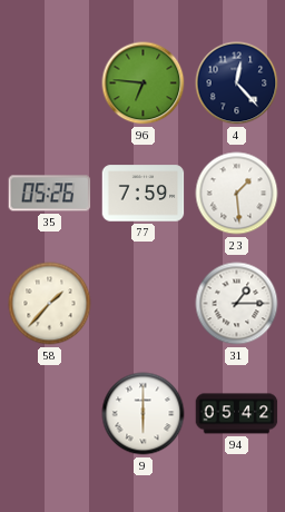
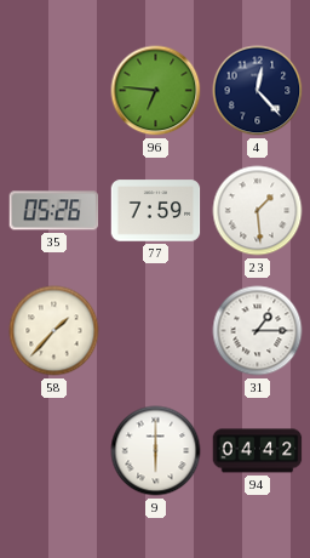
94: 05:42 -> 04:42
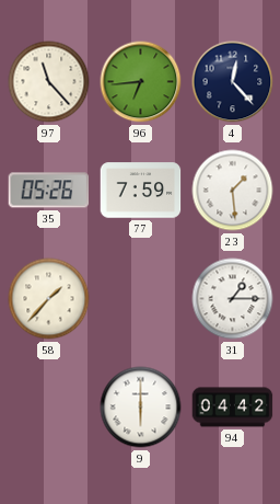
97: none -> 11:23
96: 6:46 -> 6:44
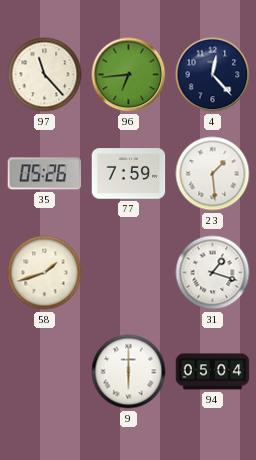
58: 1:37 -> 1:42
31: 1:15 -> 1:18
94: 04:42 -> 05:04
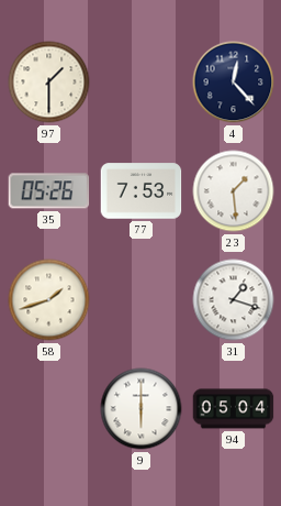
97: 11:23 -> 1:30
96: 6:44 -> none
77: 7:59 -> 7:53
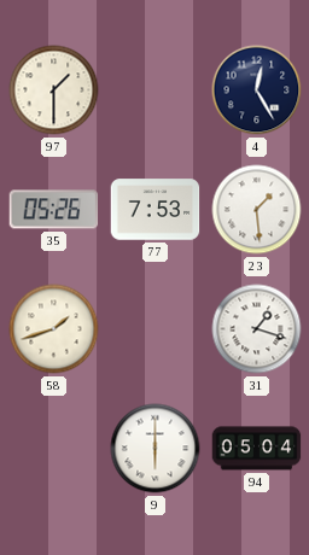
4: 12:23 -> 12:25
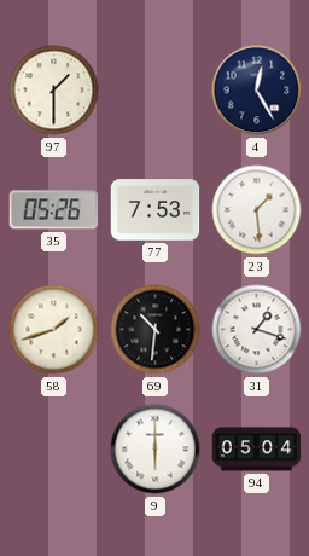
69: none -> 10:31
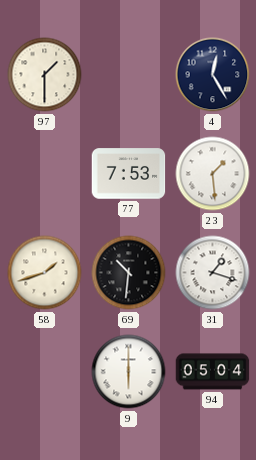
35: 05:26 -> none
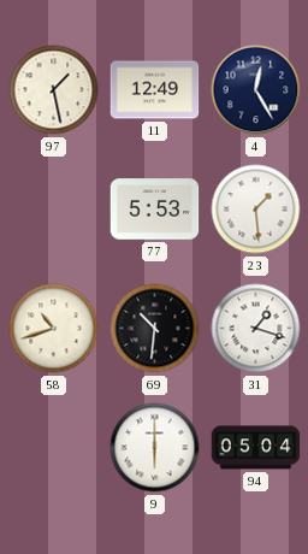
97: 1:30 -> 1:28
11: none -> 12:49
77: 7:53 -> 5:53
58: 1:42 -> 10:42
